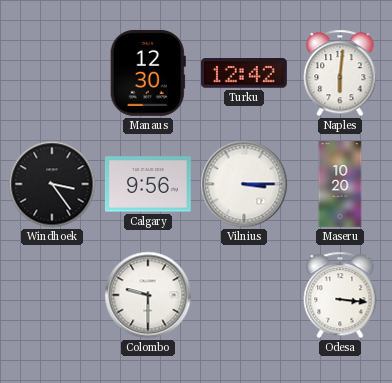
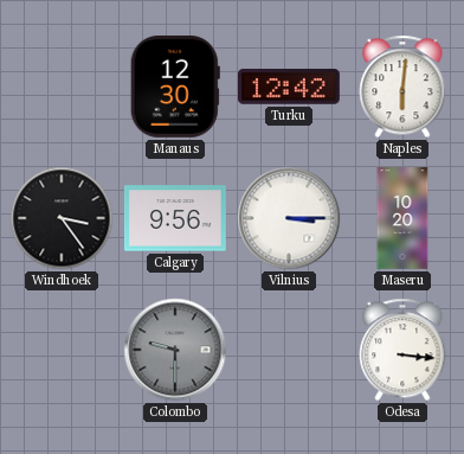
Colombo dial: white -> grey
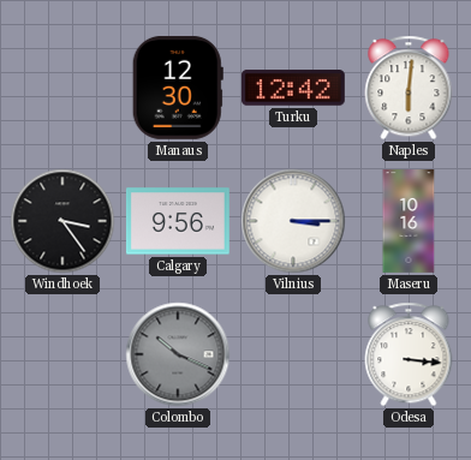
Maseru: 10:20 -> 10:16
Colombo: 9:30 -> 10:19
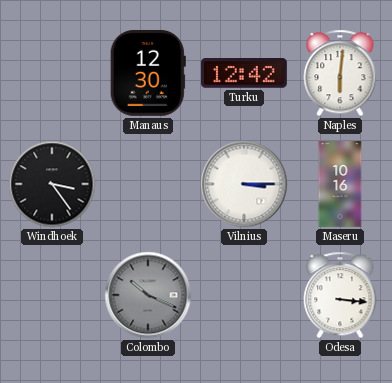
Calgary: 9:56 -> none
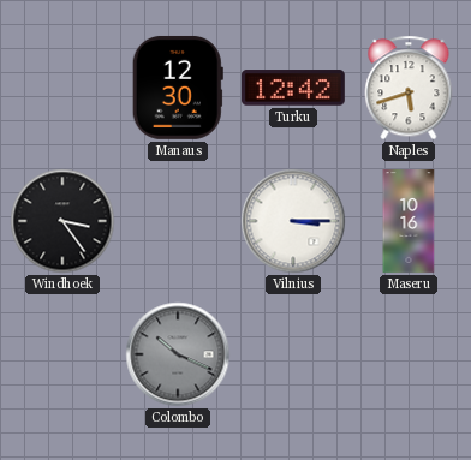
Naples: 6:01 -> 5:42
Odesa: 3:16 -> none
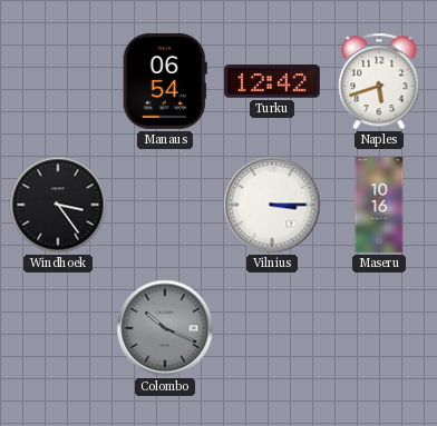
Manaus: 12:30 -> 06:54
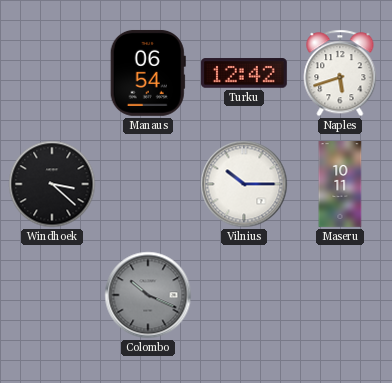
Windhoek: 3:24 -> 3:22
Vilnius: 3:15 -> 10:15
Maseru: 10:16 -> 10:11
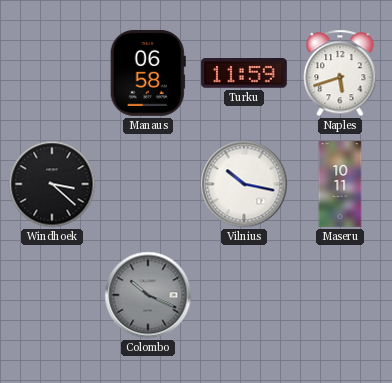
Manaus: 06:54 -> 06:58
Turku: 12:42 -> 11:59
Vilnius: 10:15 -> 10:17
